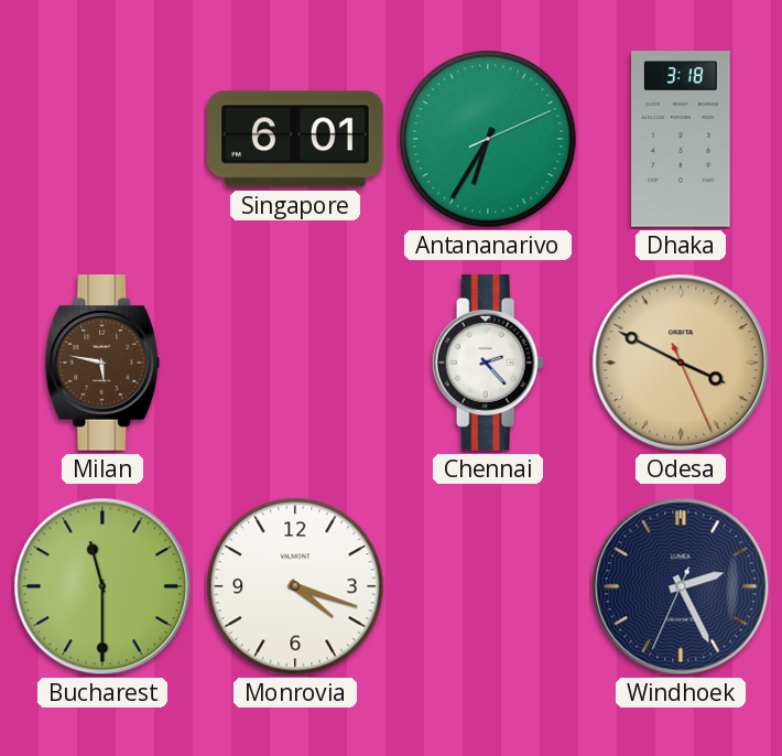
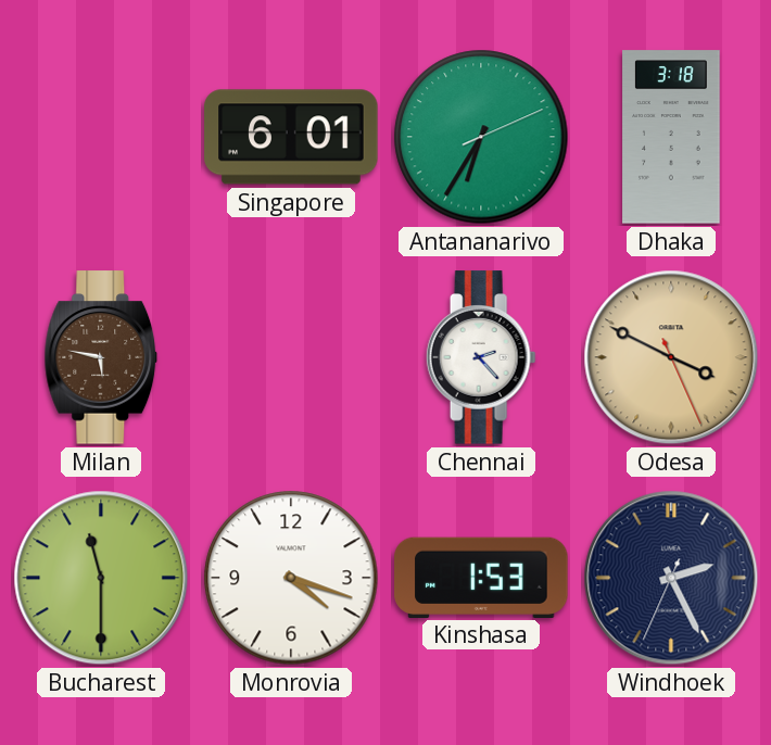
Kinshasa: none -> 1:53
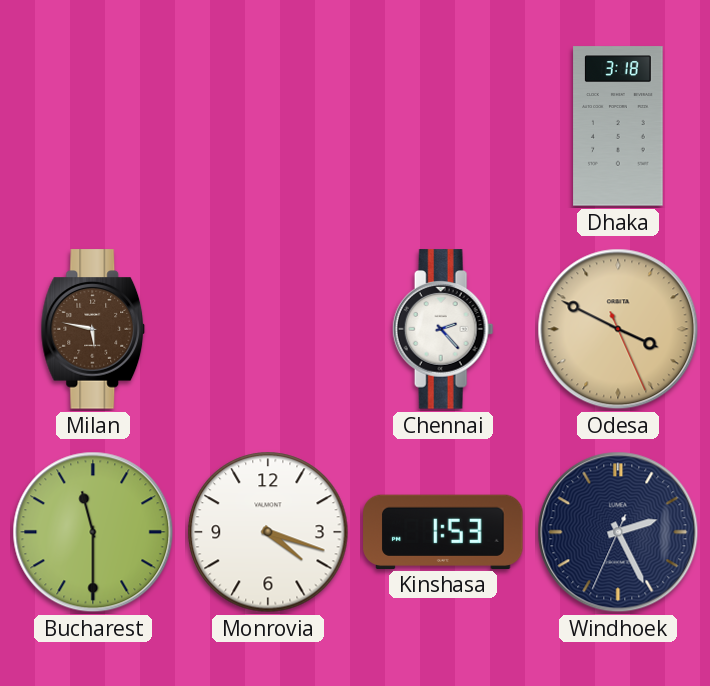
Singapore: 6:01 -> none
Antananarivo: 6:35 -> none
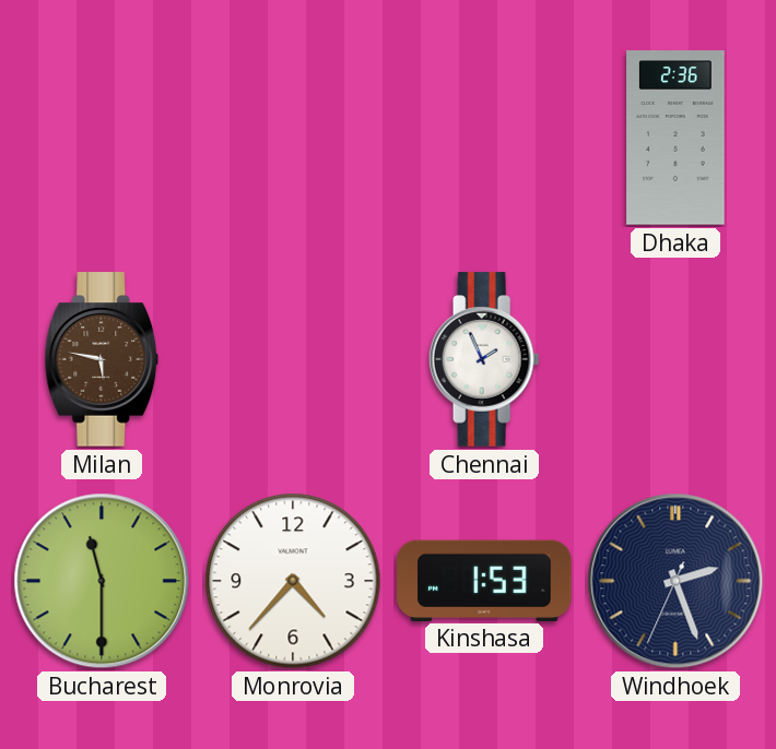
Dhaka: 3:18 -> 2:36
Chennai: 2:23 -> 1:56
Odesa: 3:49 -> none
Monrovia: 4:18 -> 4:37
Windhoek: 2:25 -> 2:26
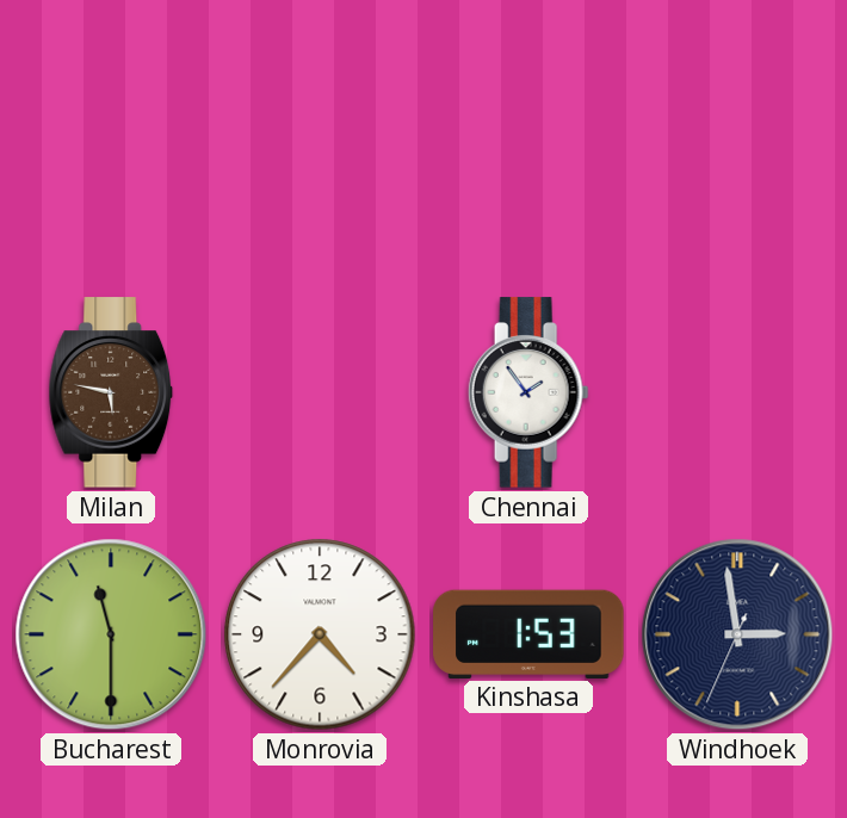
Dhaka: 2:36 -> none
Chennai: 1:56 -> 1:54
Windhoek: 2:26 -> 2:58
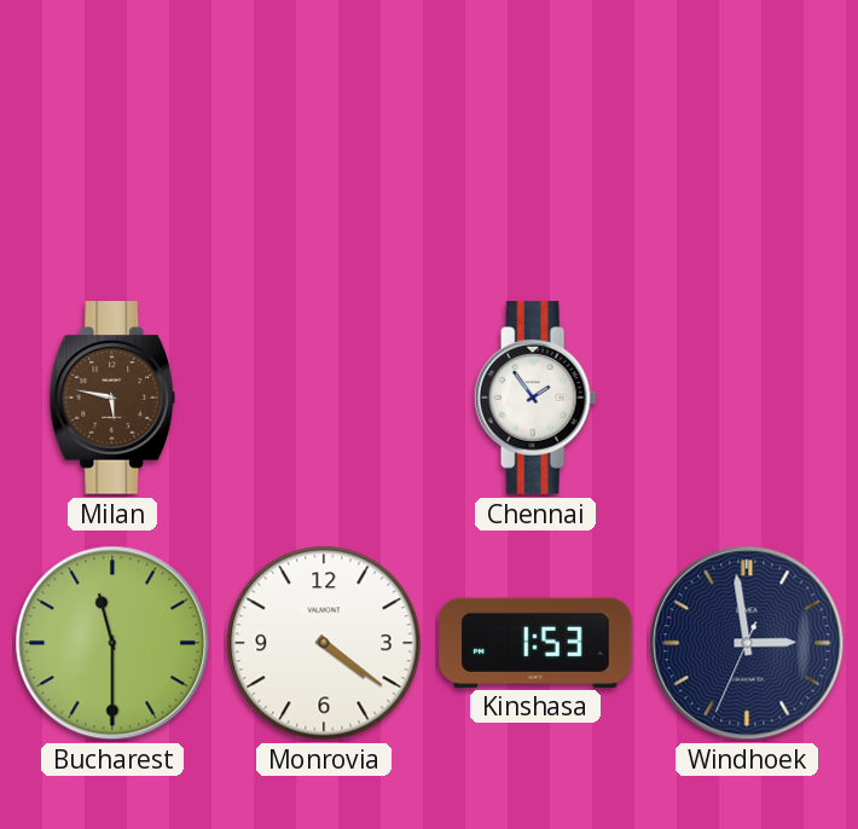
Monrovia: 4:37 -> 4:21
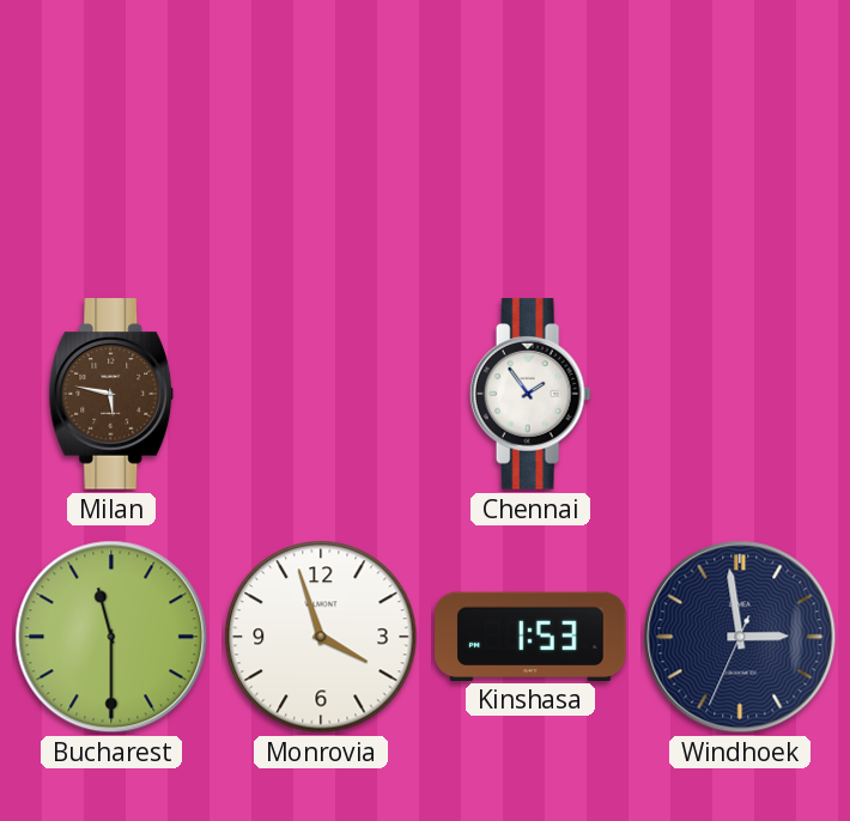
Monrovia: 4:21 -> 3:57
